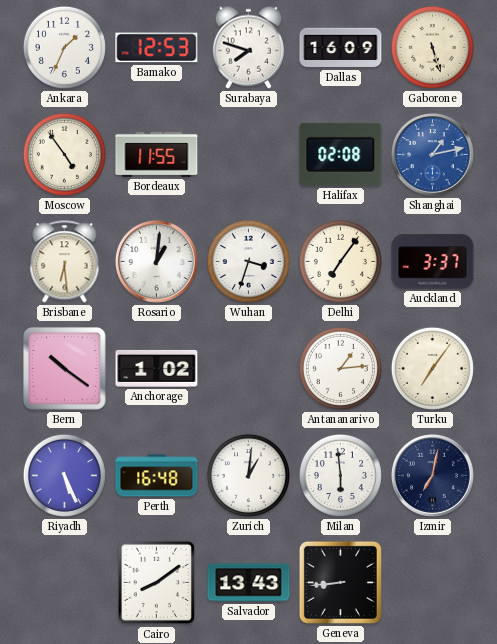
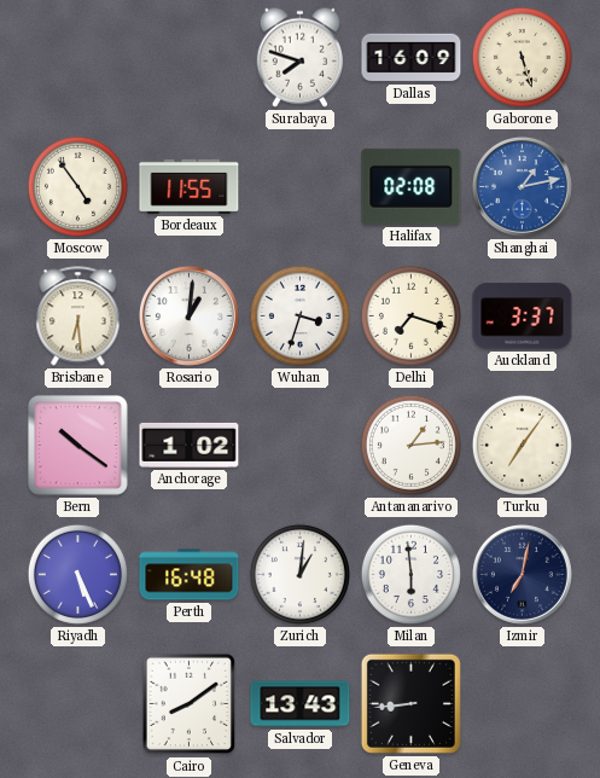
Ankara: 1:34 -> none
Bamako: 12:53 -> none
Delhi: 7:06 -> 7:18
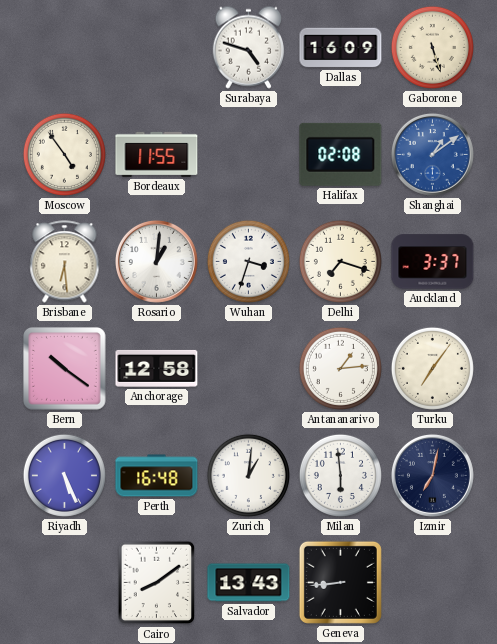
Surabaya: 7:48 -> 4:48
Shanghai: 1:13 -> 1:09
Anchorage: 1:02 -> 12:58
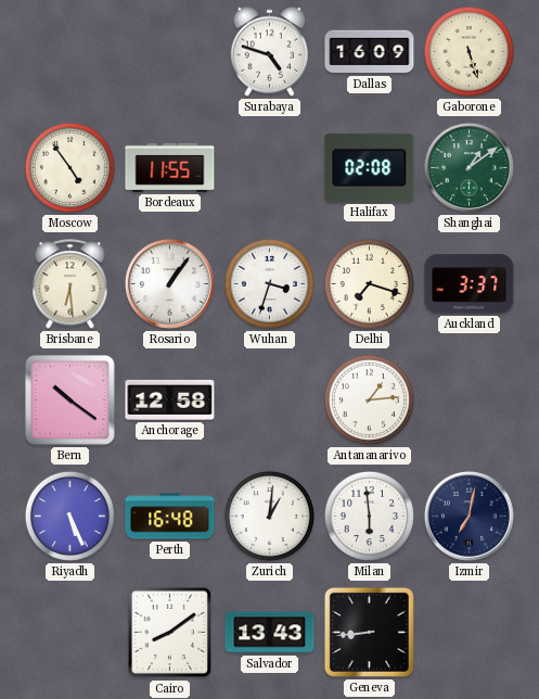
Shanghai dial: blue -> green
Rosario: 1:01 -> 1:06
Turku: 7:06 -> none
